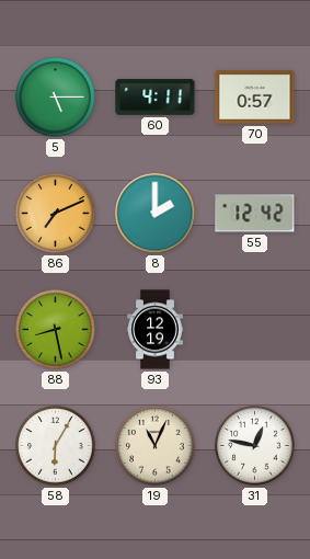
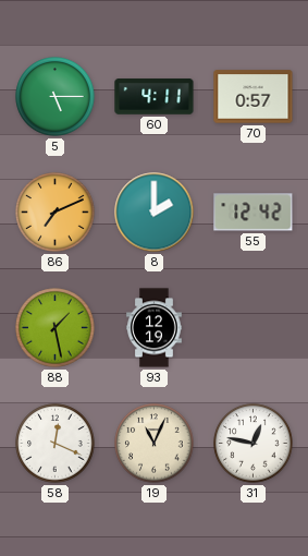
88: 8:28 -> 1:28
58: 6:05 -> 12:19
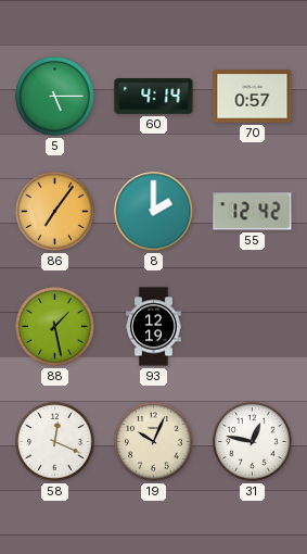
60: 4:11 -> 4:14
86: 7:11 -> 7:06
19: 11:04 -> 10:04
